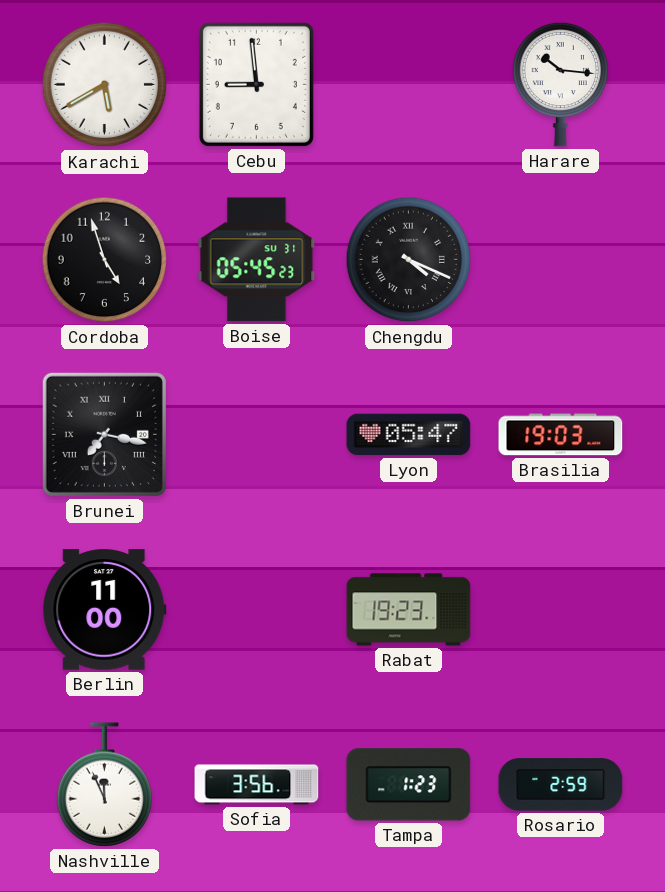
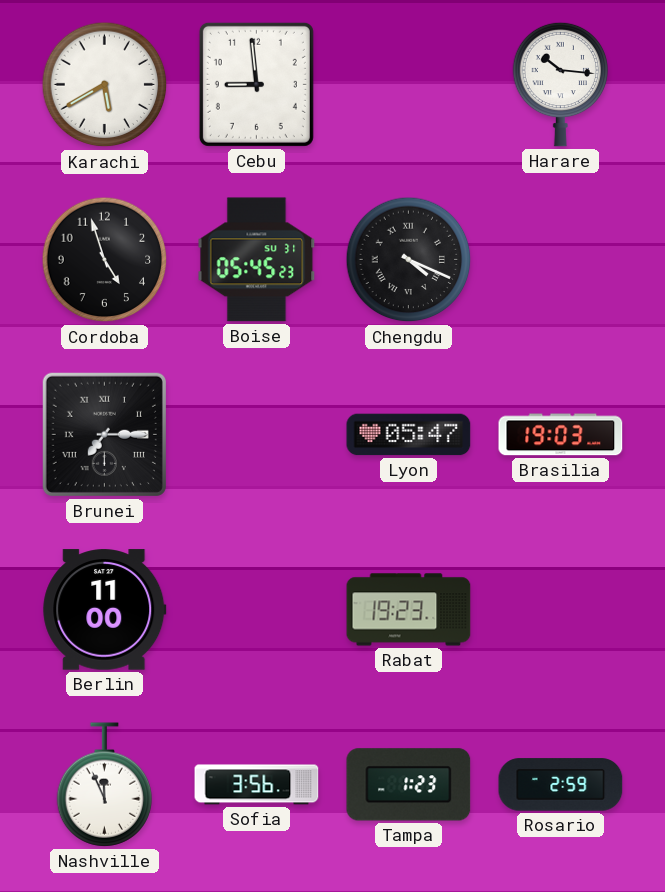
Brunei: 7:17 -> 7:15
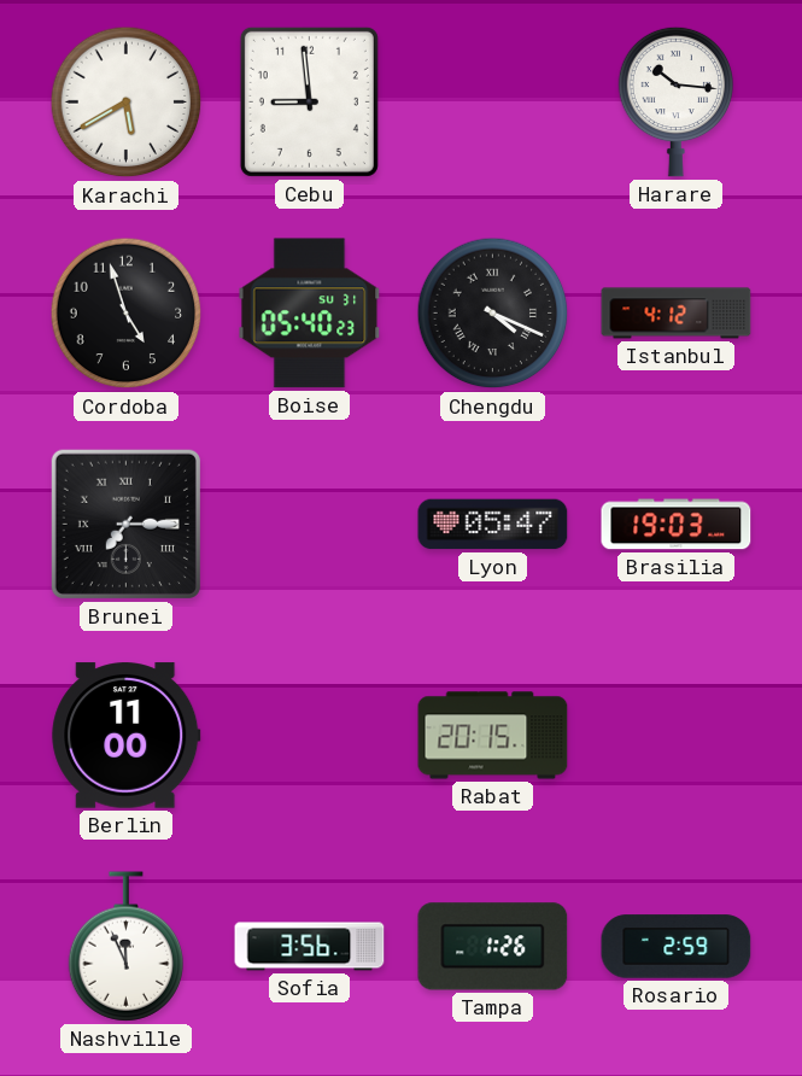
Boise: 05:45 -> 05:40
Istanbul: none -> 4:12
Rabat: 19:23 -> 20:15
Tampa: 1:23 -> 1:26
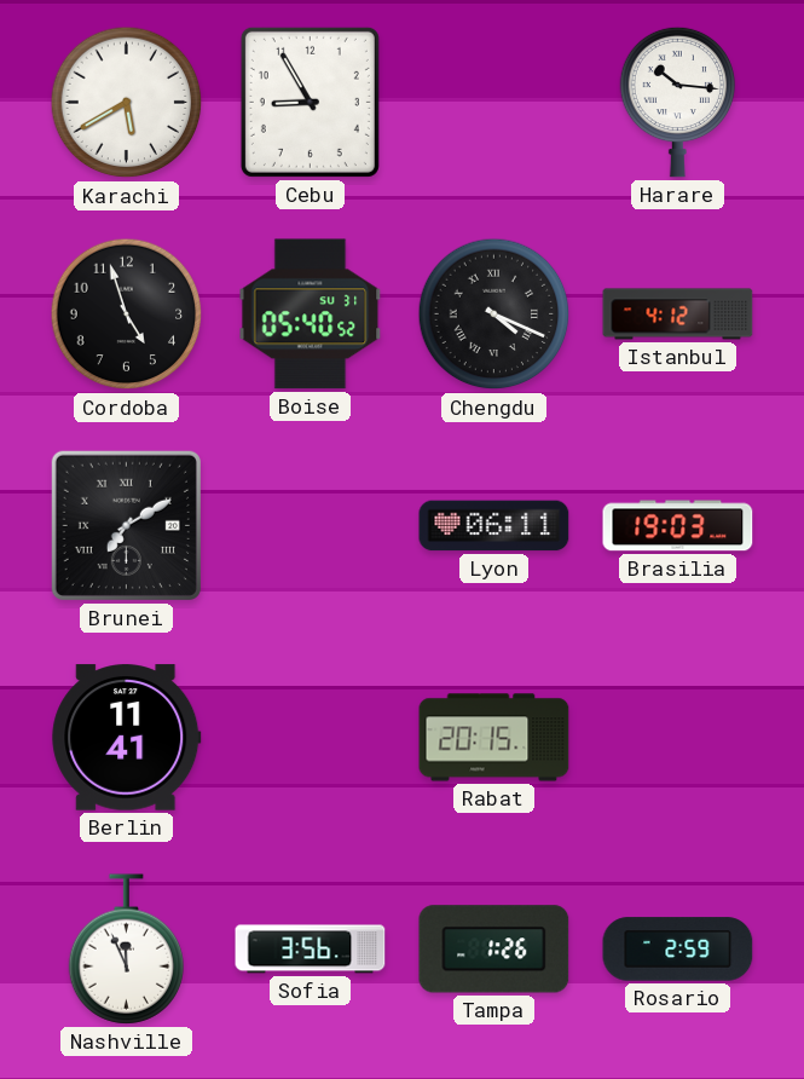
Cebu: 8:59 -> 8:55
Boise: 05:40:23 -> 05:40:52
Brunei: 7:15 -> 7:10
Lyon: 05:47 -> 06:11
Berlin: 11:00 -> 11:41
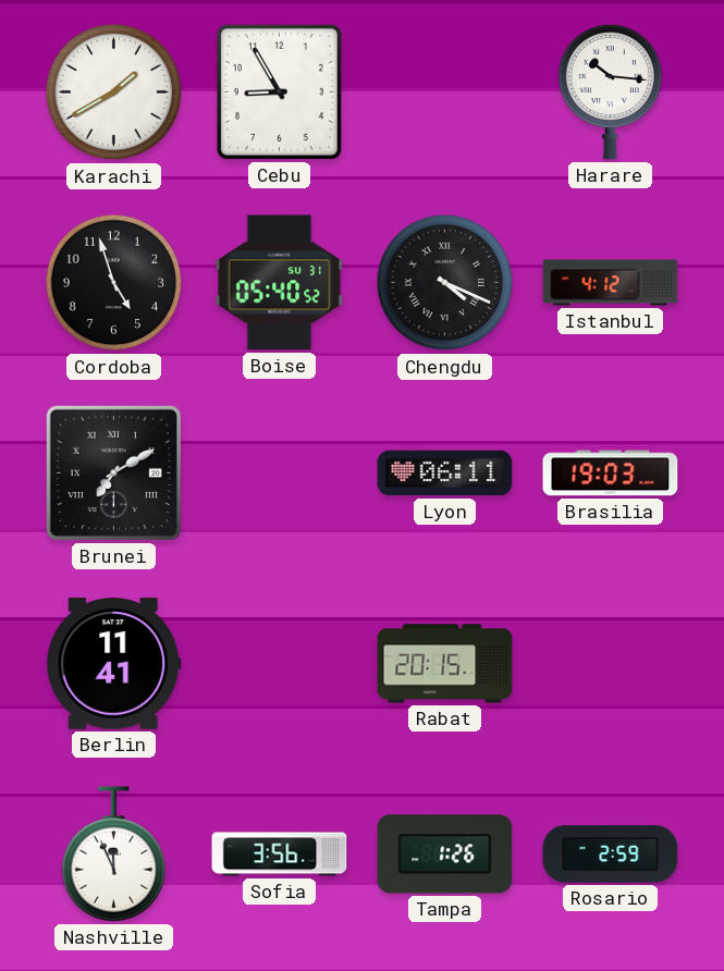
Karachi: 5:40 -> 1:40
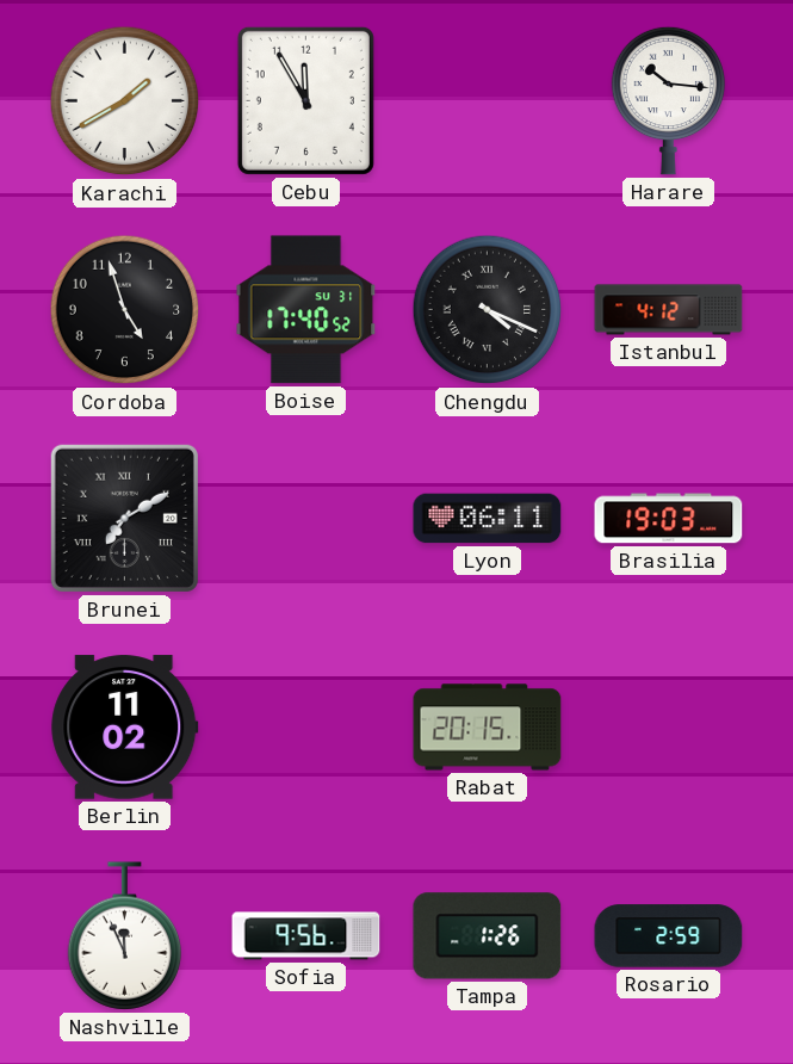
Cebu: 8:55 -> 11:55
Boise: 05:40 -> 17:40
Berlin: 11:41 -> 11:02
Sofia: 3:56 -> 9:56
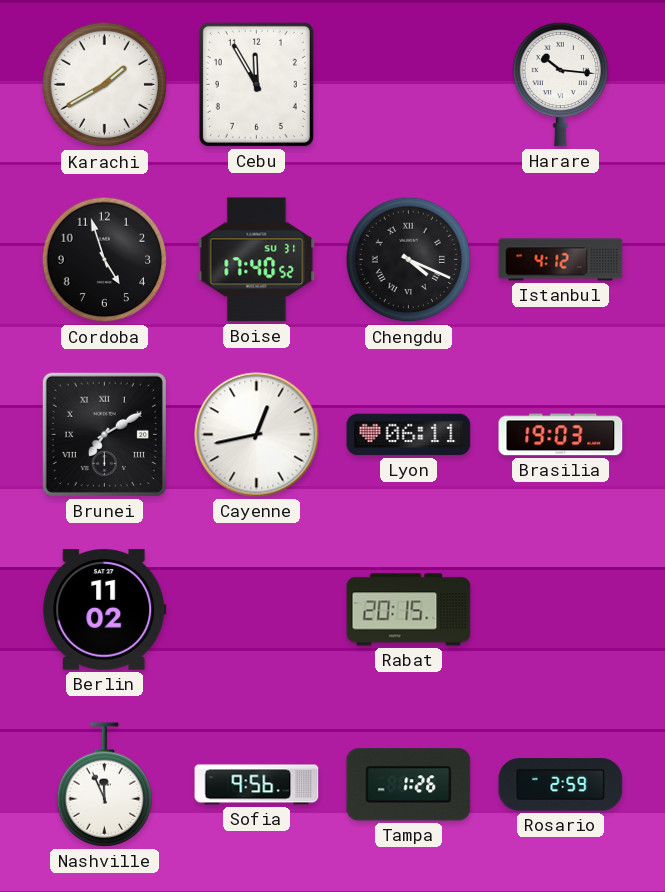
Cayenne: none -> 12:43
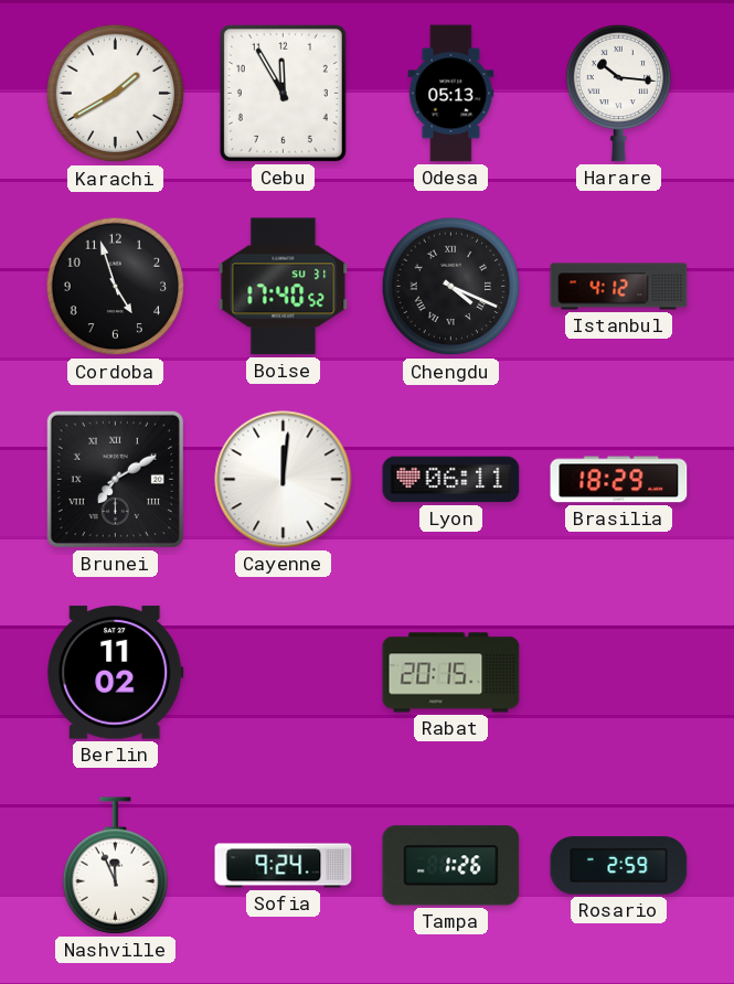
Odesa: none -> 05:13
Cayenne: 12:43 -> 12:01
Brasilia: 19:03 -> 18:29
Sofia: 9:56 -> 9:24
